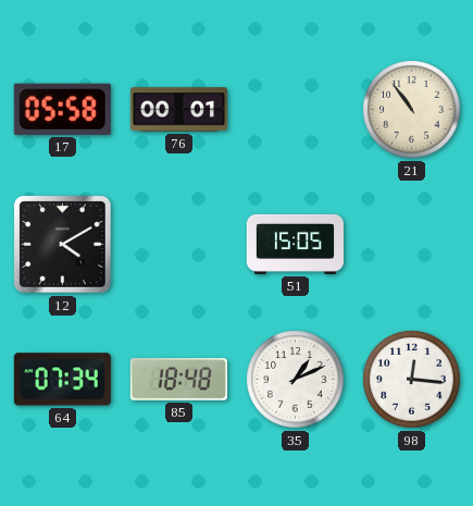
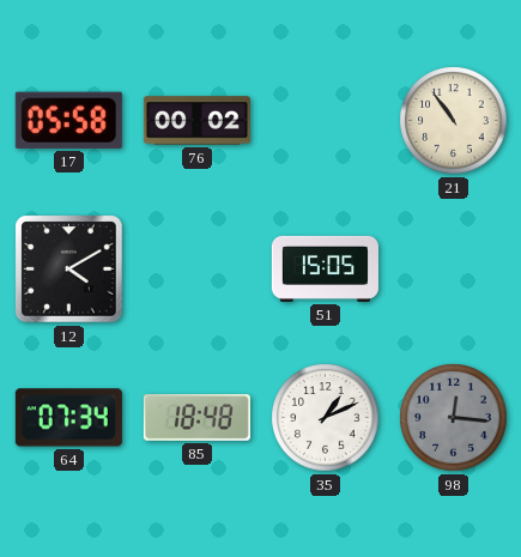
76: 00:01 -> 00:02
98 dial: white -> grey
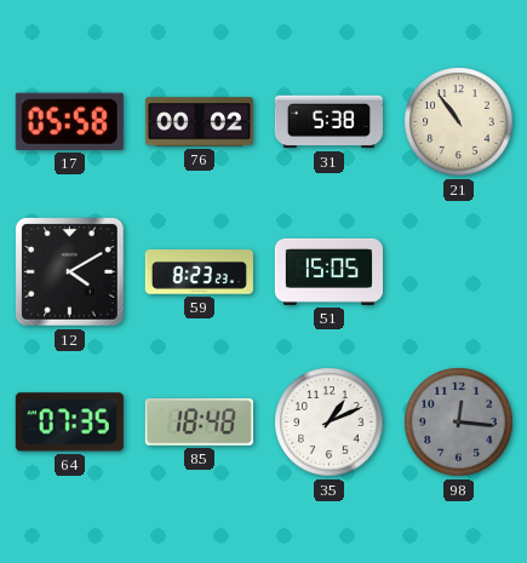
31: none -> 5:38
59: none -> 8:23
64: 07:34 -> 07:35
